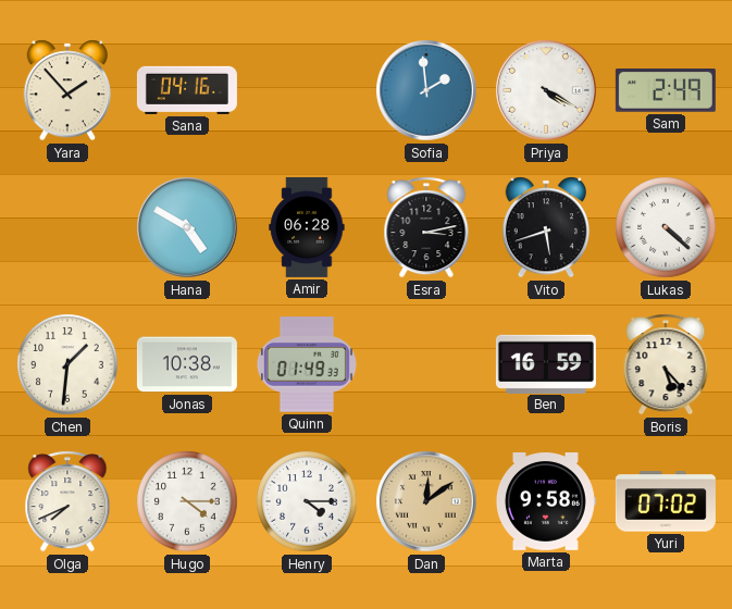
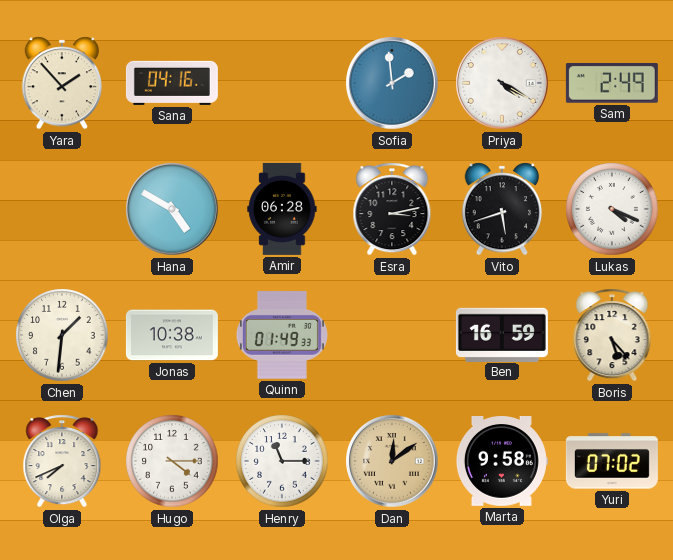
Lukas: 4:22 -> 4:19
Henry: 4:15 -> 11:15
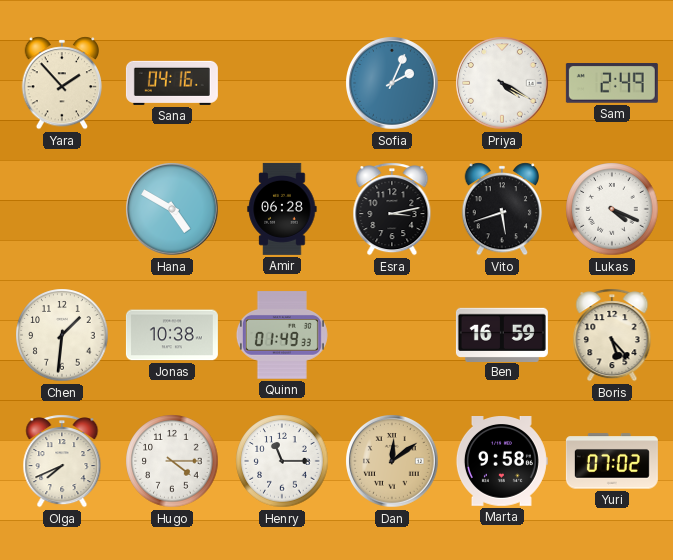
Sofia: 1:59 -> 2:04
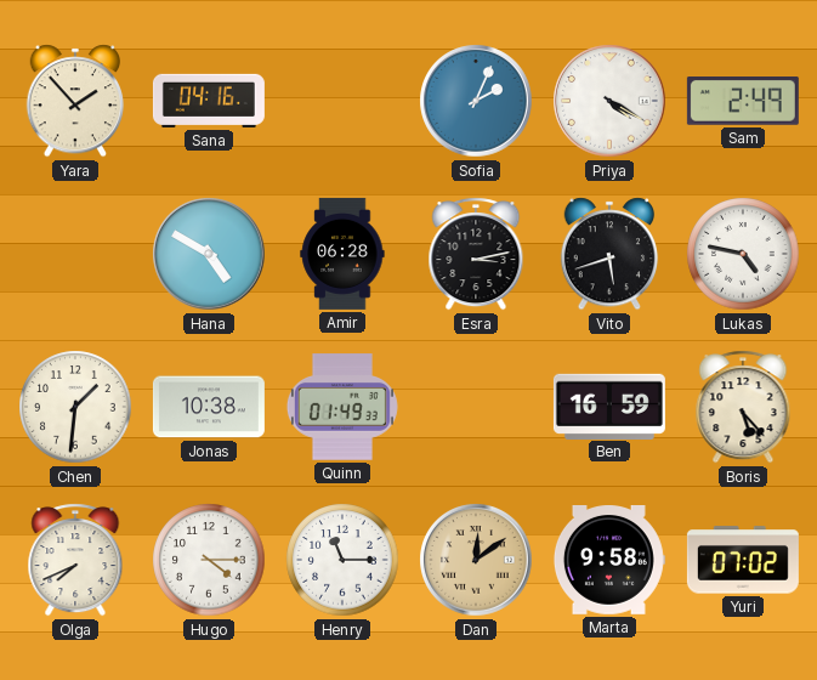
Lukas: 4:19 -> 4:47
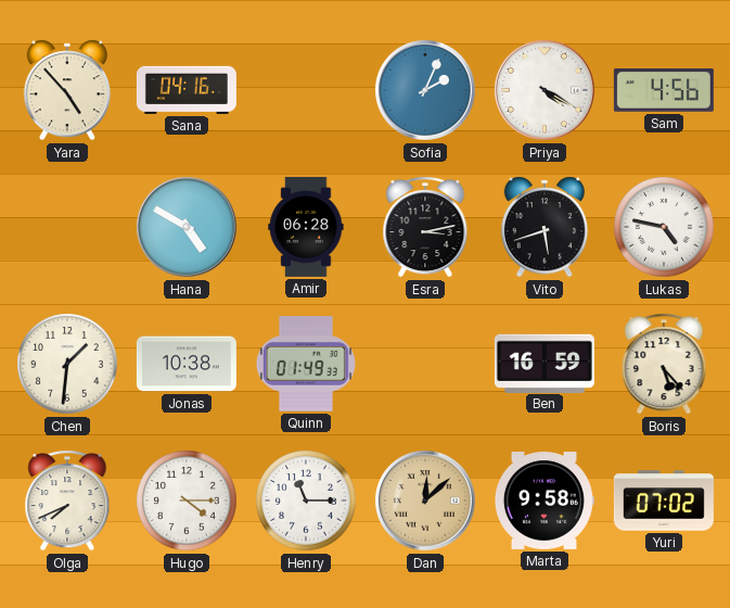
Yara: 1:53 -> 4:53
Sam: 2:49 -> 4:56
Dan: 12:09 -> 12:08
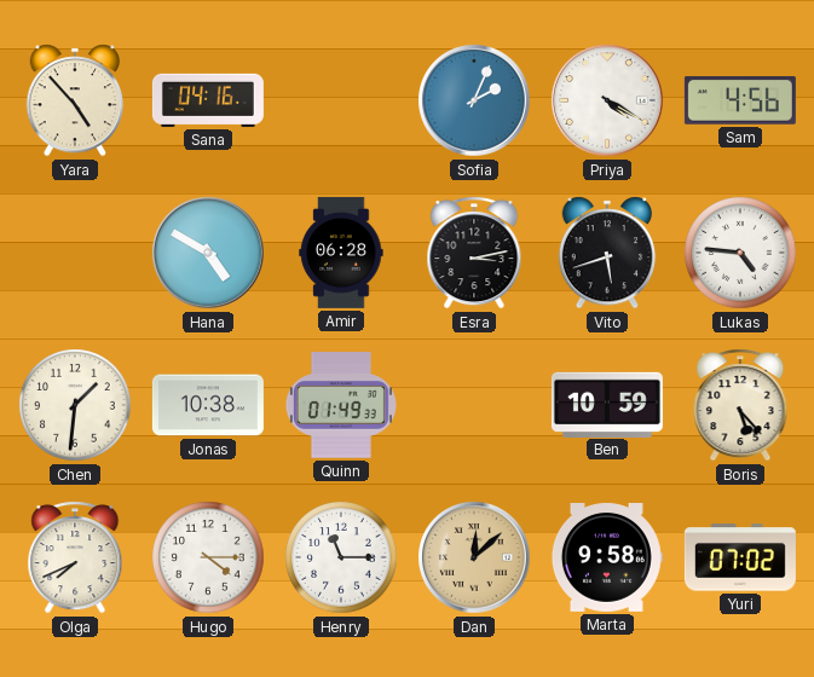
Lukas: 4:47 -> 4:46
Ben: 16:59 -> 10:59
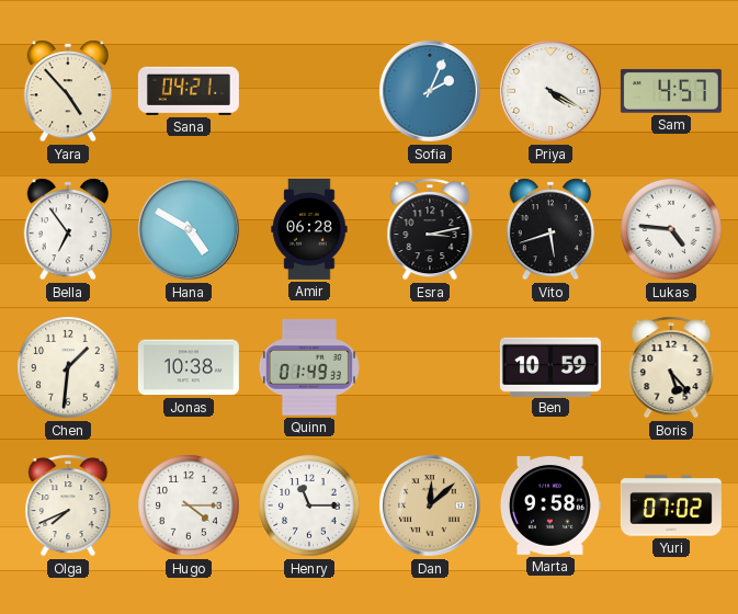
Sana: 04:16 -> 04:21
Sam: 4:56 -> 4:57
Bella: none -> 6:54
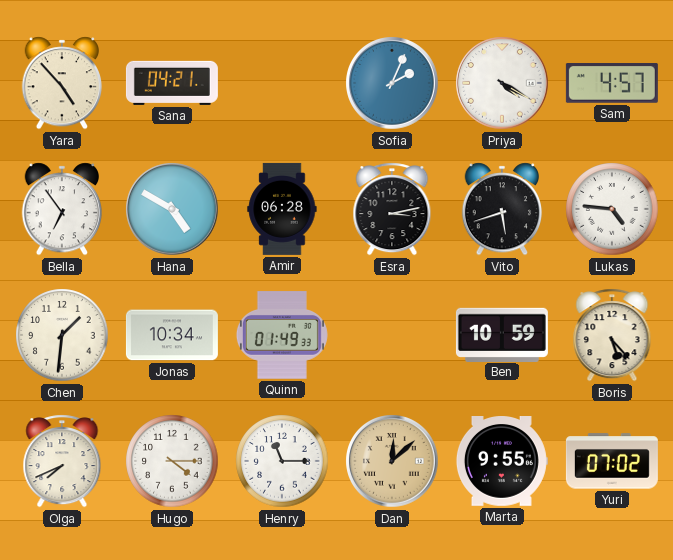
Jonas: 10:38 -> 10:34
Marta: 9:58 -> 9:55
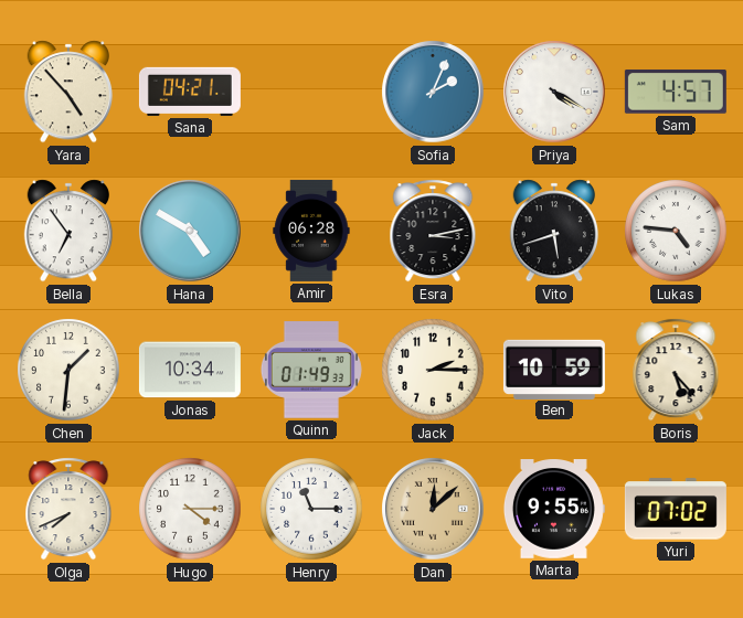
Jack: none -> 2:15
